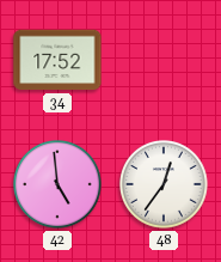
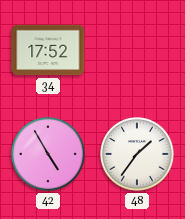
42: 4:59 -> 4:55
48: 12:36 -> 1:36
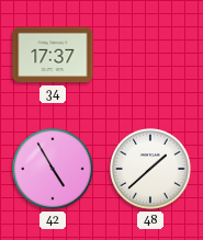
34: 17:52 -> 17:37
48: 1:36 -> 1:38
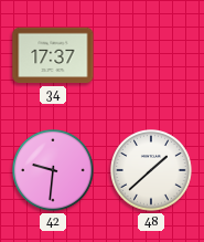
42: 4:55 -> 9:31
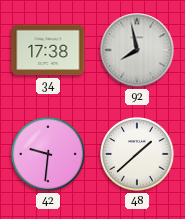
34: 17:37 -> 17:38
92: none -> 7:58
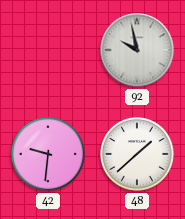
34: 17:38 -> none
92: 7:58 -> 9:58
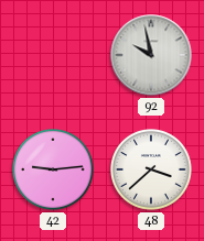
42: 9:31 -> 9:14
48: 1:38 -> 3:38
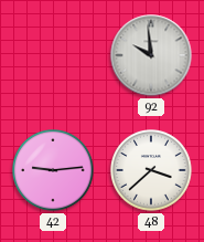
92: 9:58 -> 9:59
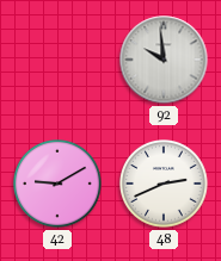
42: 9:14 -> 9:10
48: 3:38 -> 2:41
